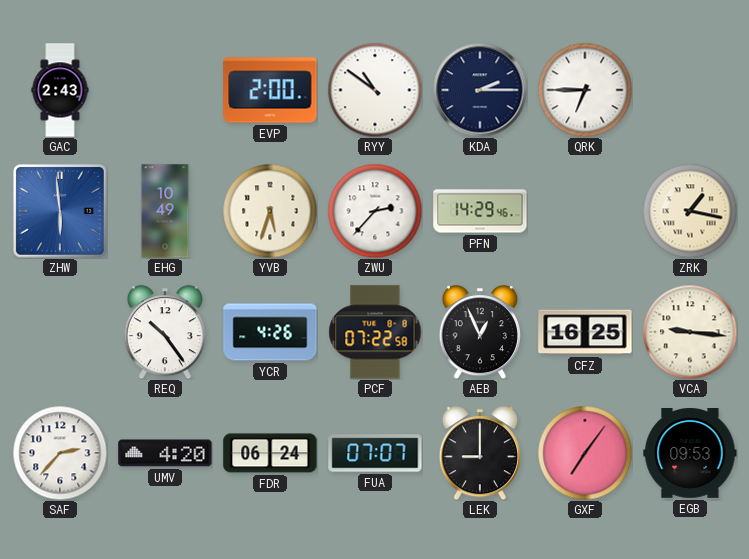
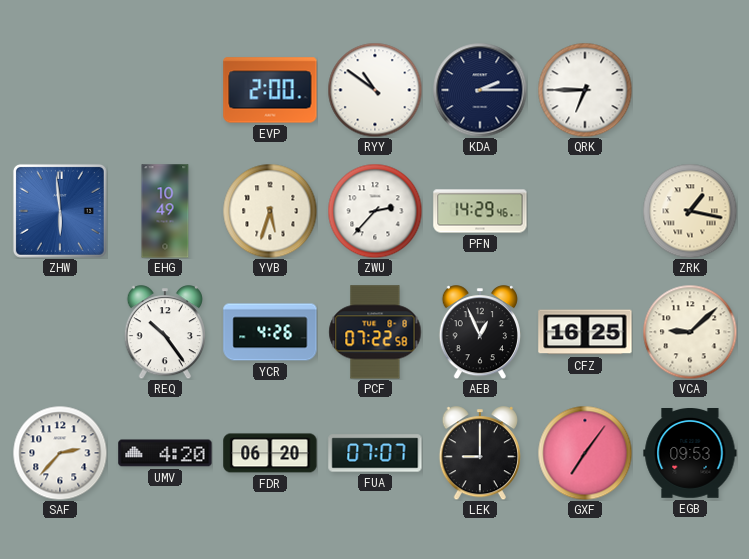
GAC: 2:43 -> none
VCA: 9:16 -> 9:08
FDR: 06:24 -> 06:20
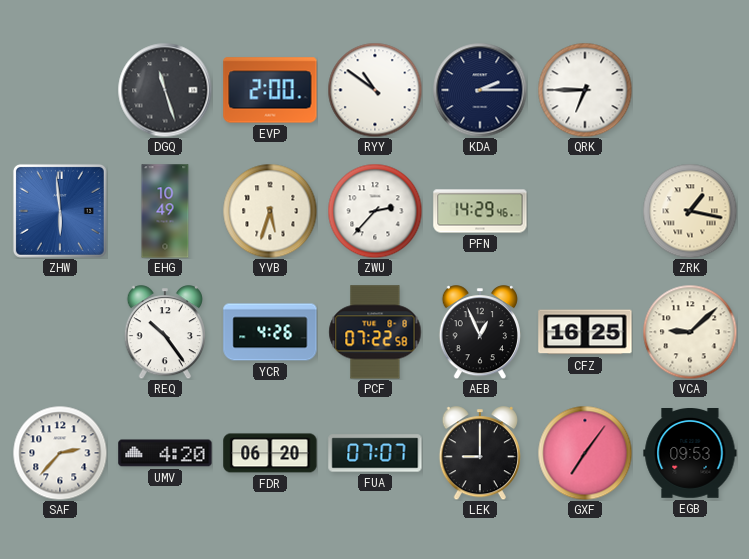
DGQ: none -> 11:27
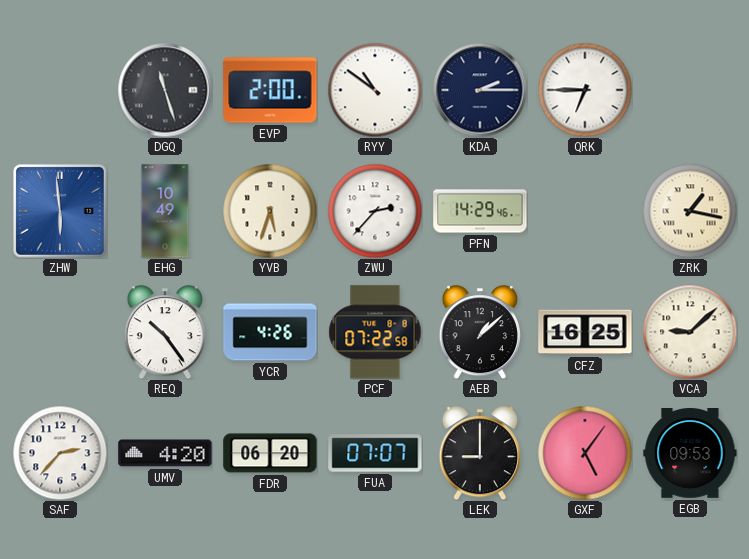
AEB: 12:56 -> 1:08
GXF: 7:06 -> 5:06
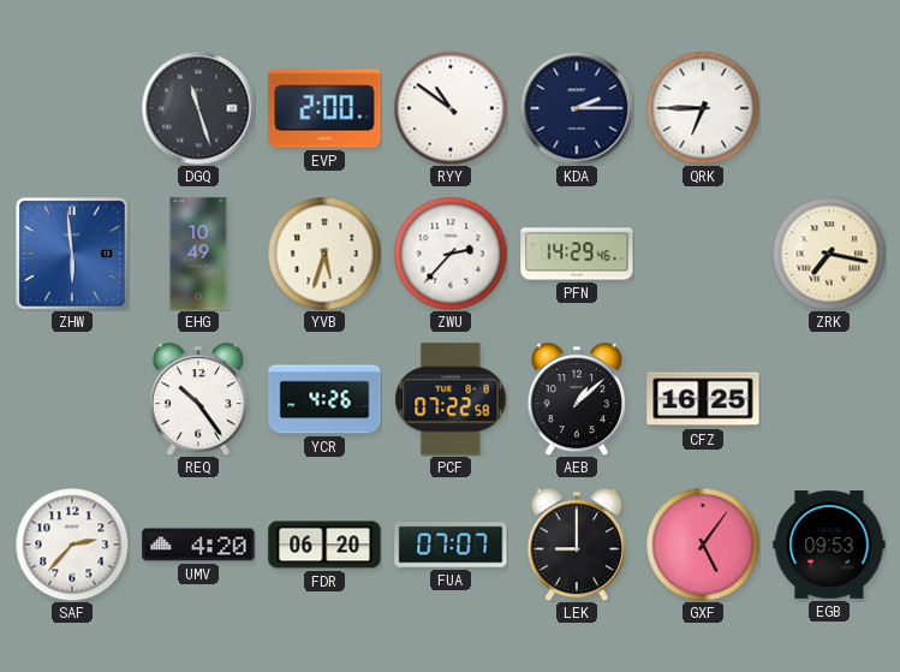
ZRK: 1:17 -> 7:17
VCA: 9:08 -> none
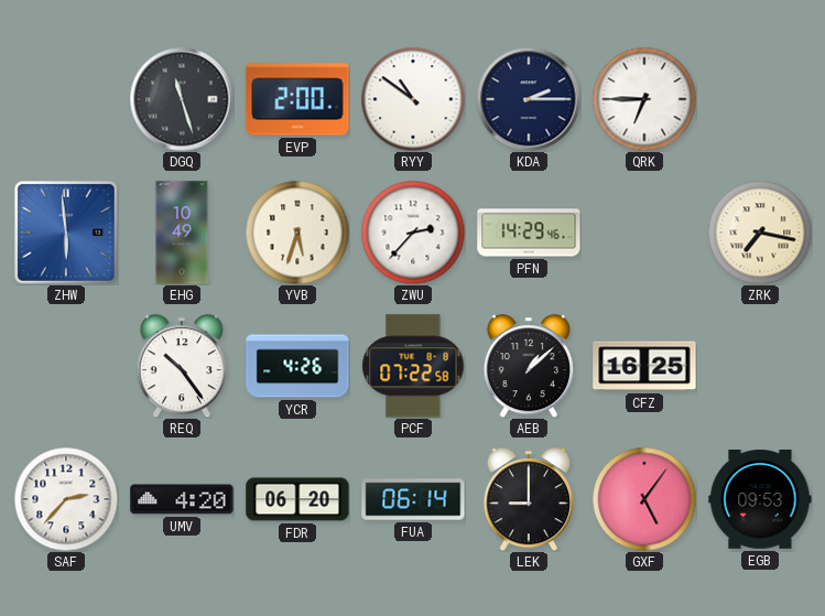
FUA: 07:07 -> 06:14
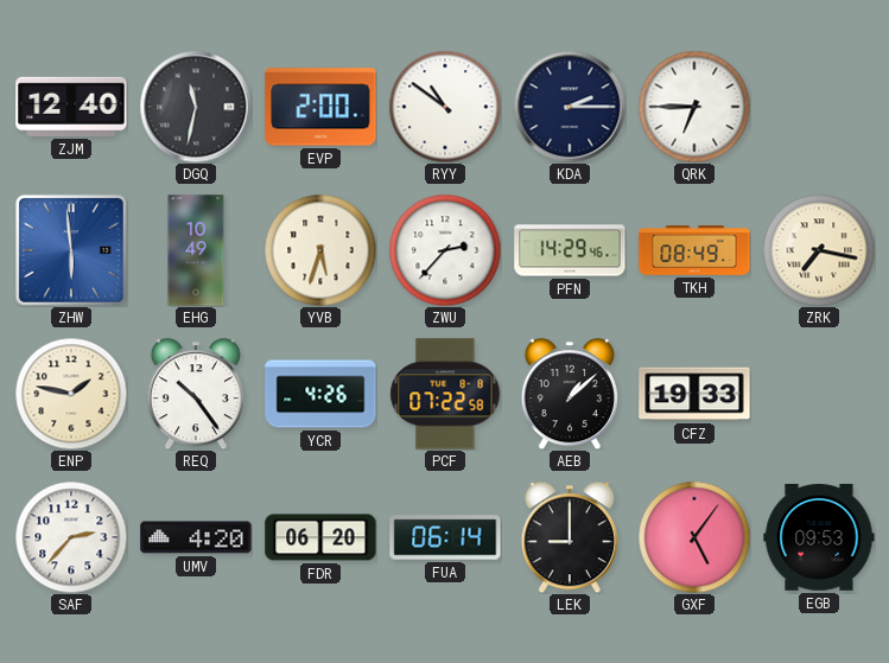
ZJM: none -> 12:40
DGQ: 11:27 -> 11:32
TKH: none -> 08:49
ENP: none -> 1:47
CFZ: 16:25 -> 19:33
